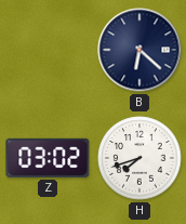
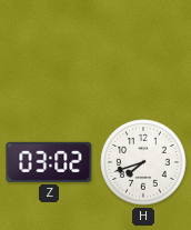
B: 6:22 -> none
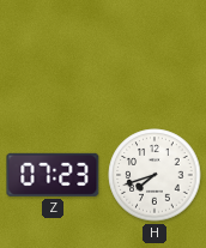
Z: 03:02 -> 07:23
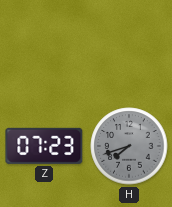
H dial: white -> grey
